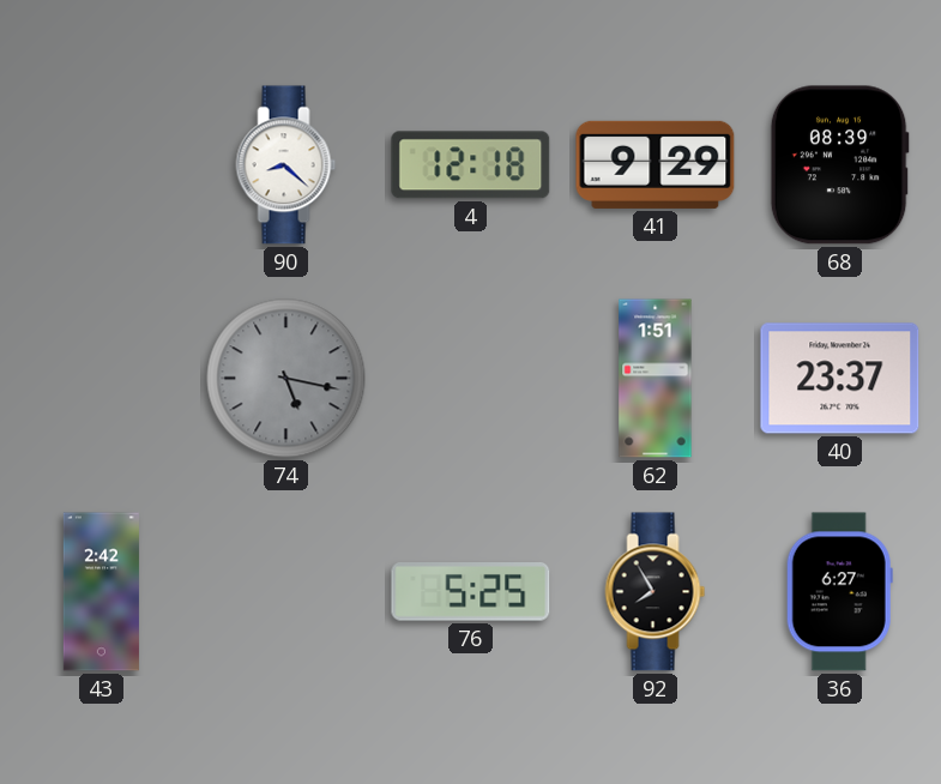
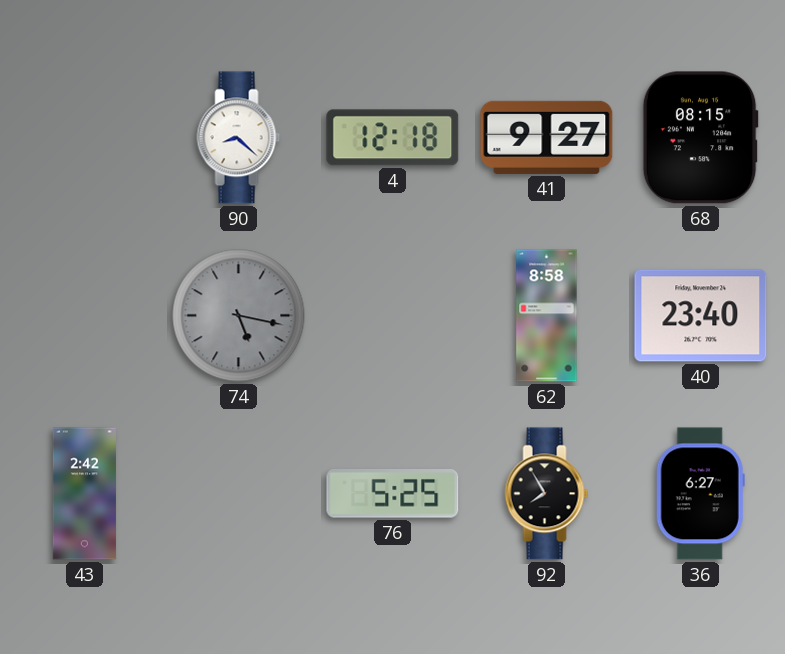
41: 9:29 -> 9:27
68: 08:39 -> 08:15
62: 1:51 -> 8:58
40: 23:37 -> 23:40
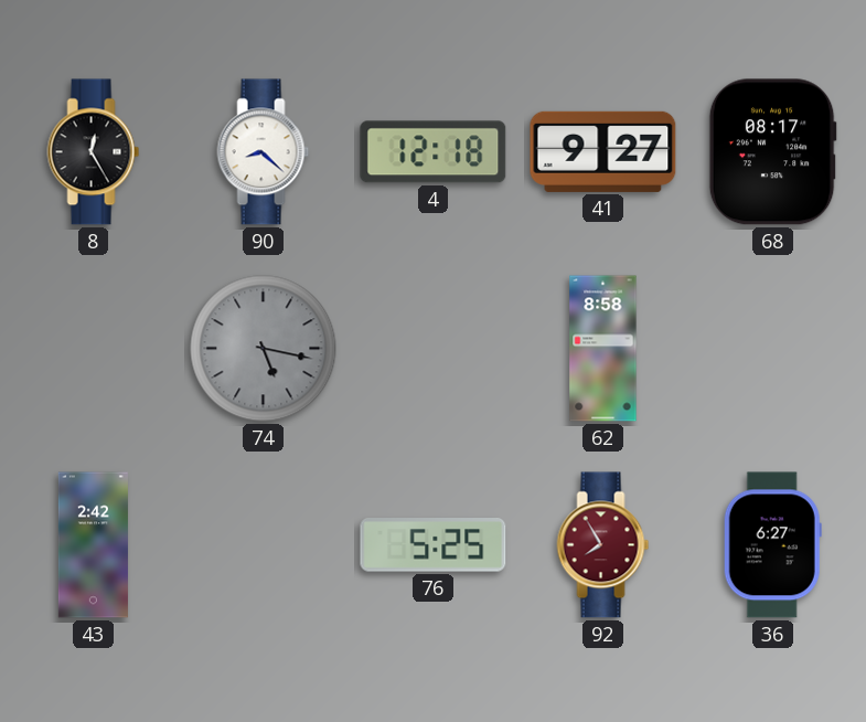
8: none -> 12:25
68: 08:15 -> 08:17
40: 23:40 -> none
92 dial: black -> burgundy
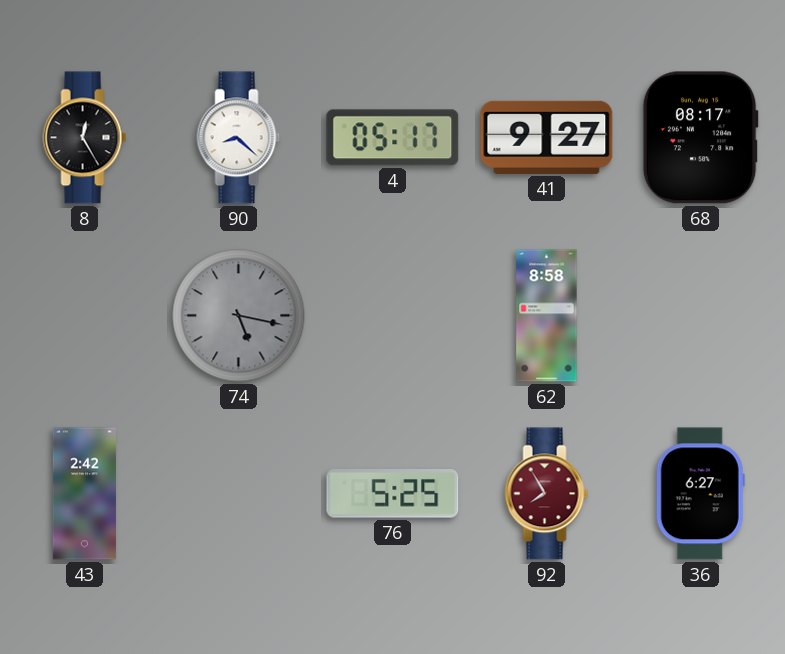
4: 12:18 -> 05:17
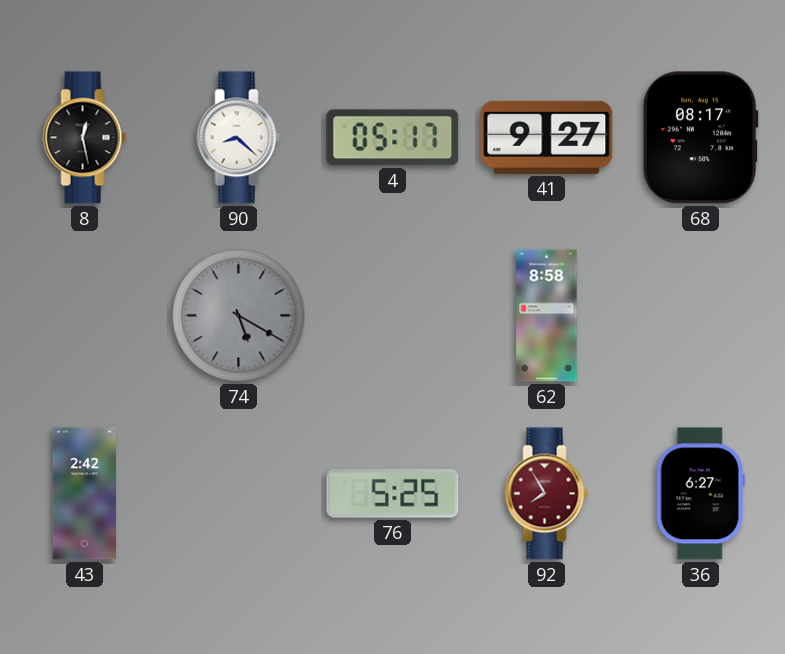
8: 12:25 -> 12:28
74: 5:17 -> 5:20
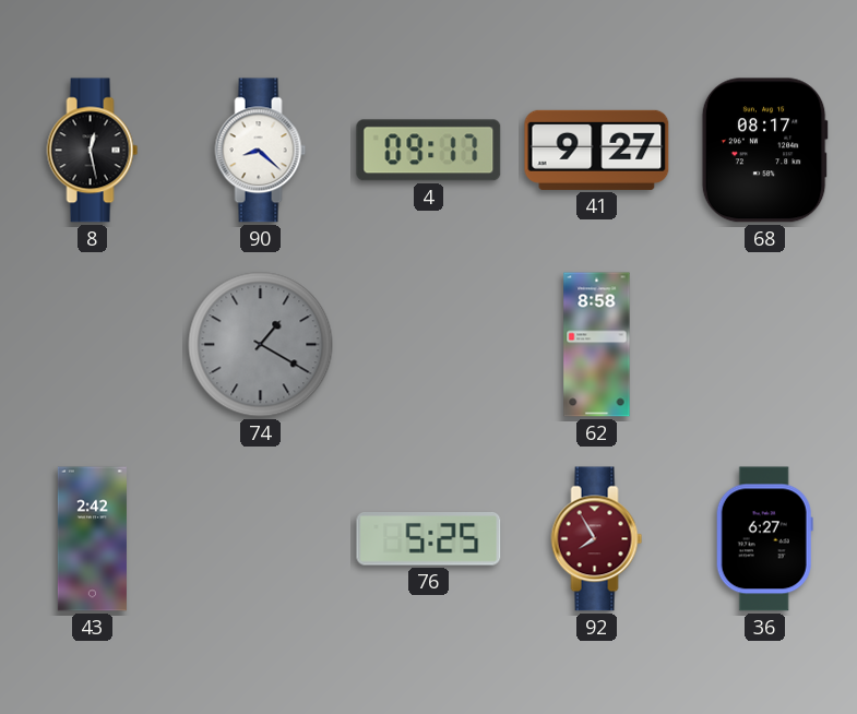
4: 05:17 -> 09:17
74: 5:20 -> 1:20
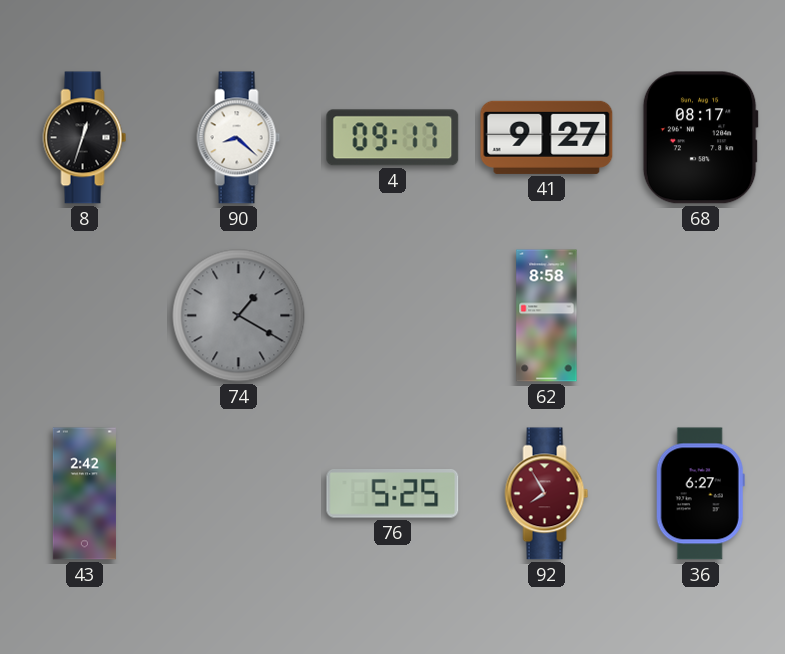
8: 12:28 -> 12:33
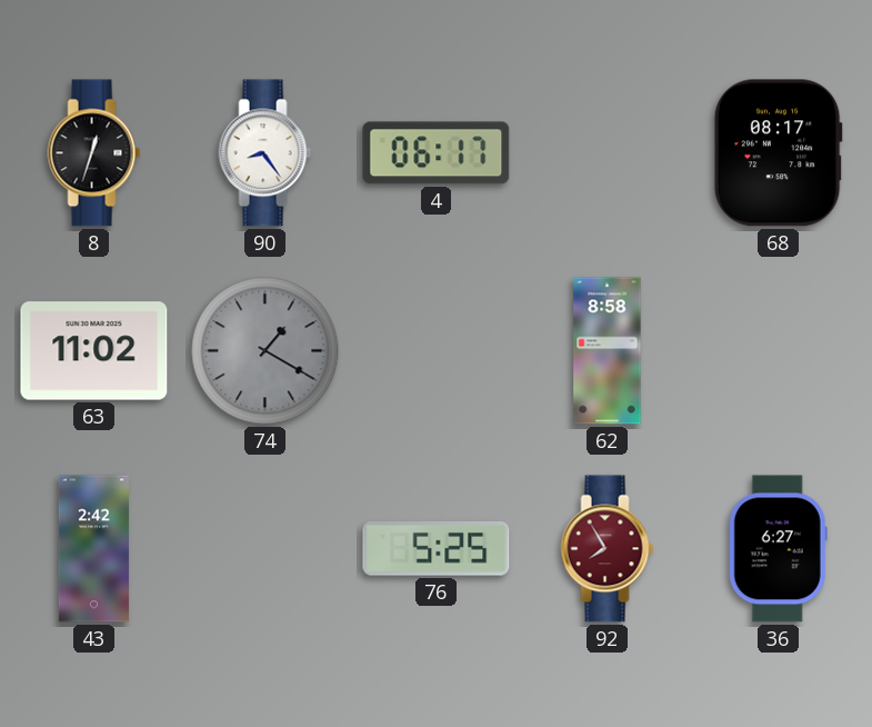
90: 8:22 -> 8:24
4: 09:17 -> 06:17
41: 9:27 -> none
63: none -> 11:02
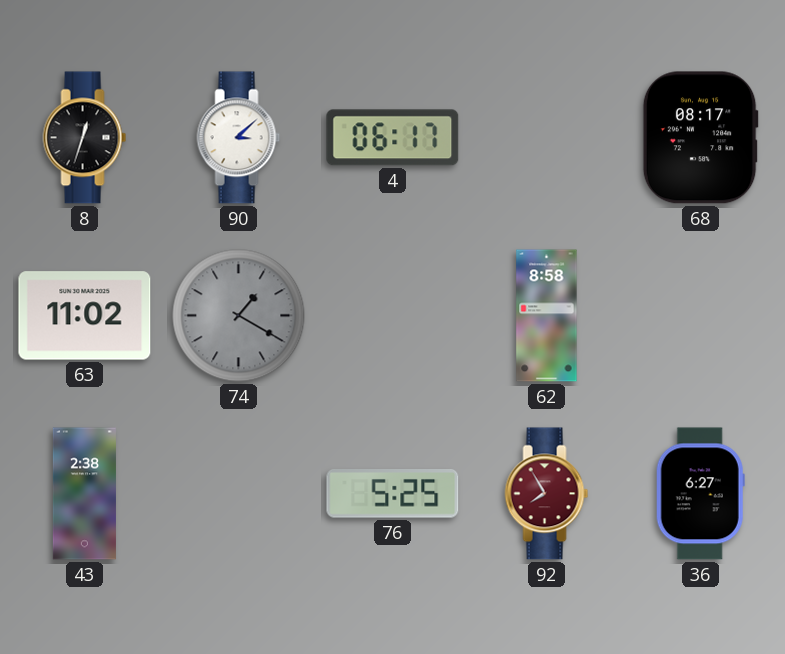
90: 8:24 -> 3:08
43: 2:42 -> 2:38
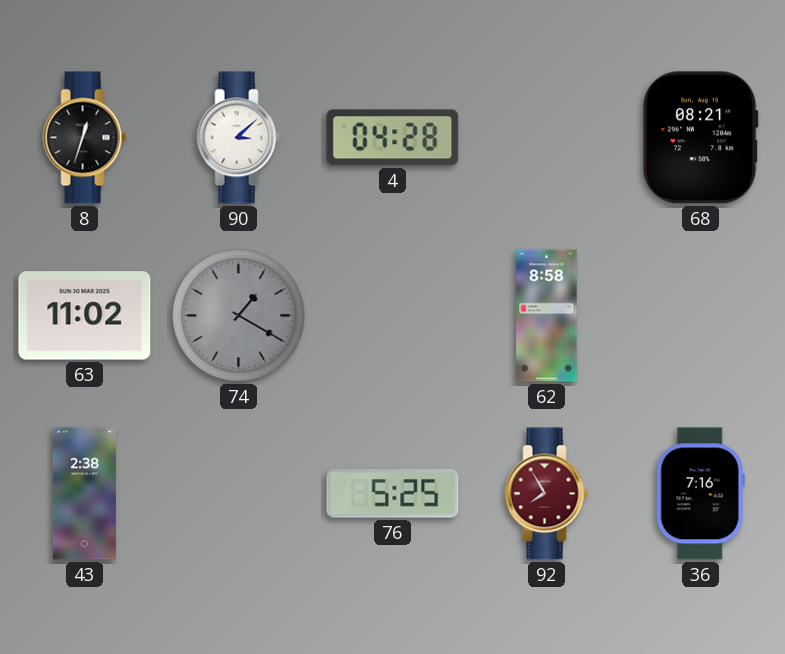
4: 06:17 -> 04:28
68: 08:17 -> 08:21
36: 6:27 -> 7:16
